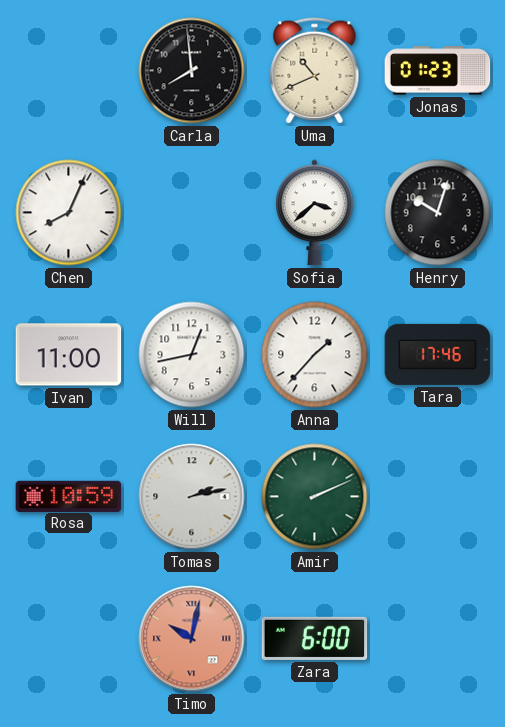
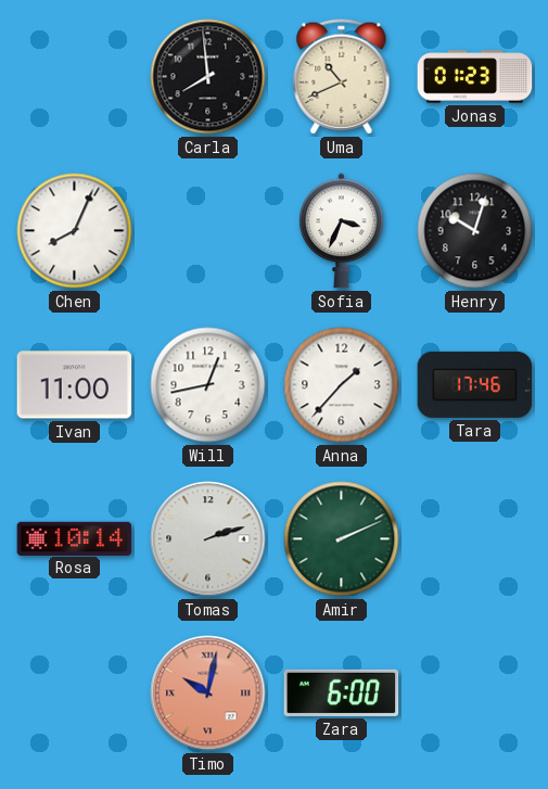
Sofia: 3:38 -> 3:34
Rosa: 10:59 -> 10:14
Tomas: 2:13 -> 2:12
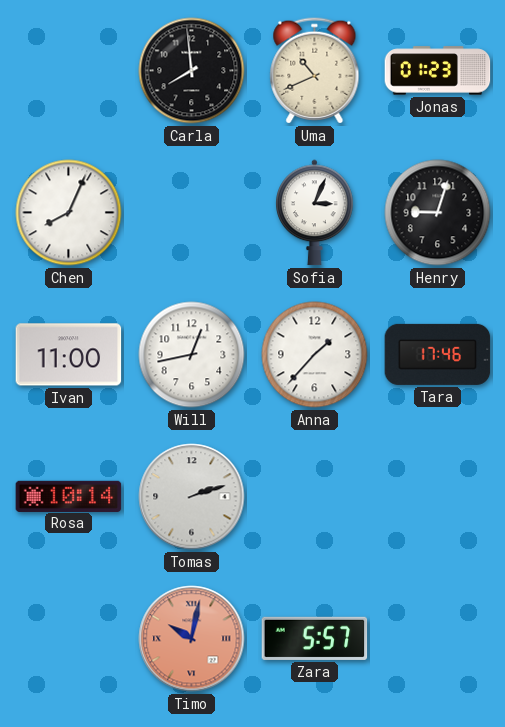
Sofia: 3:34 -> 3:04
Henry: 10:03 -> 9:03
Amir: 2:11 -> none
Zara: 6:00 -> 5:57
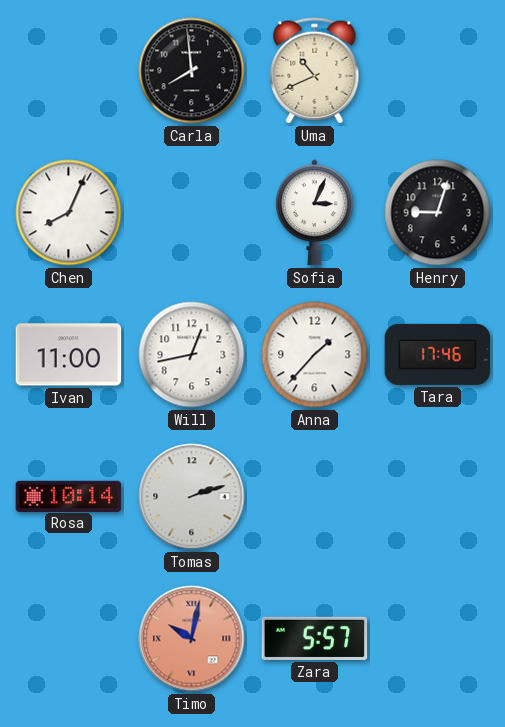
Jonas: 01:23 -> none
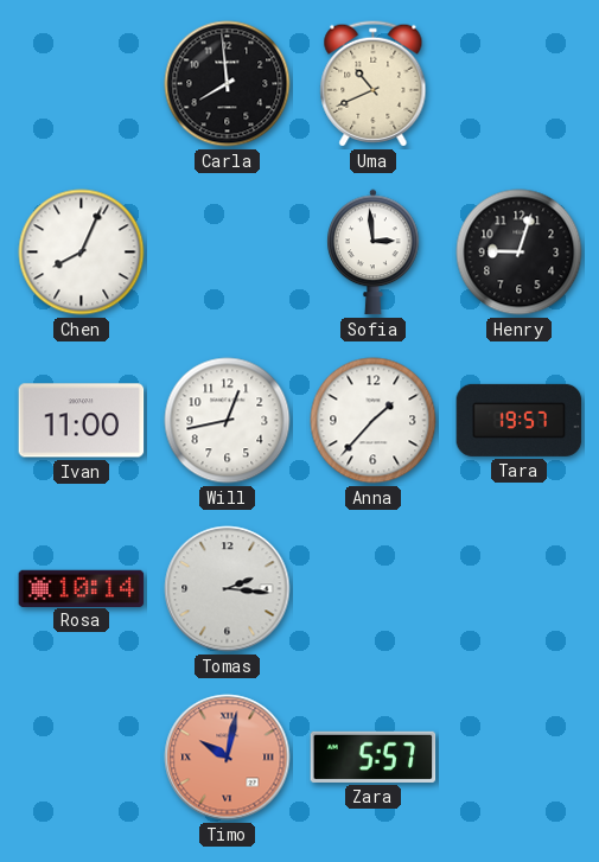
Sofia: 3:04 -> 2:59
Tara: 17:46 -> 19:57
Tomas: 2:12 -> 2:16
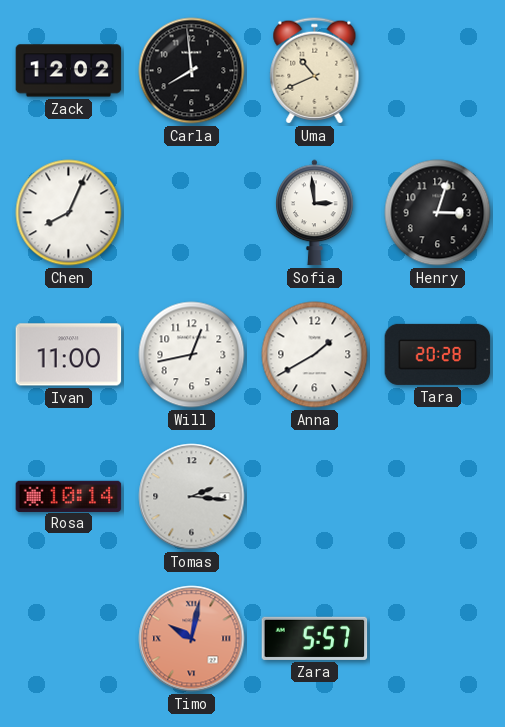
Zack: none -> 12:02
Henry: 9:03 -> 3:03
Anna: 1:37 -> 1:40
Tara: 19:57 -> 20:28
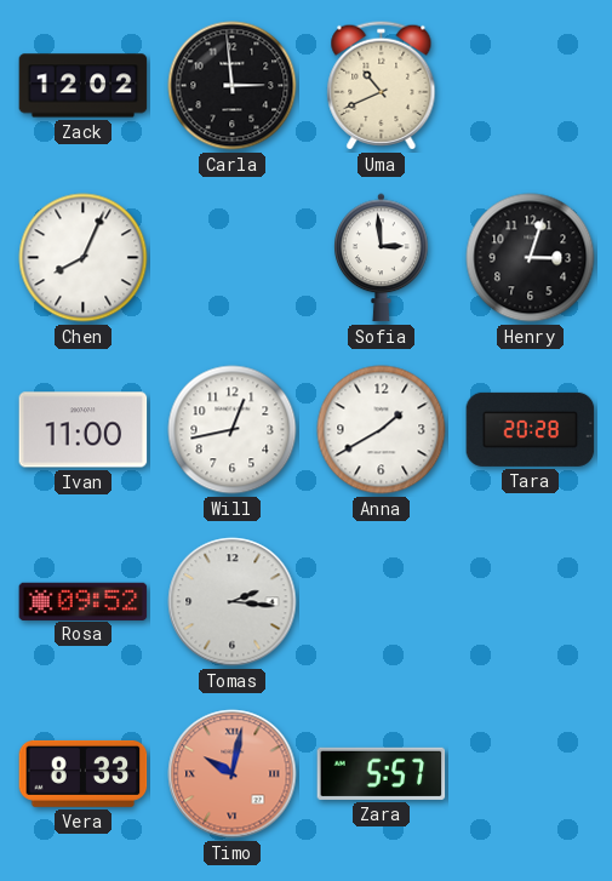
Carla: 7:59 -> 2:59
Rosa: 10:14 -> 09:52
Vera: none -> 8:33
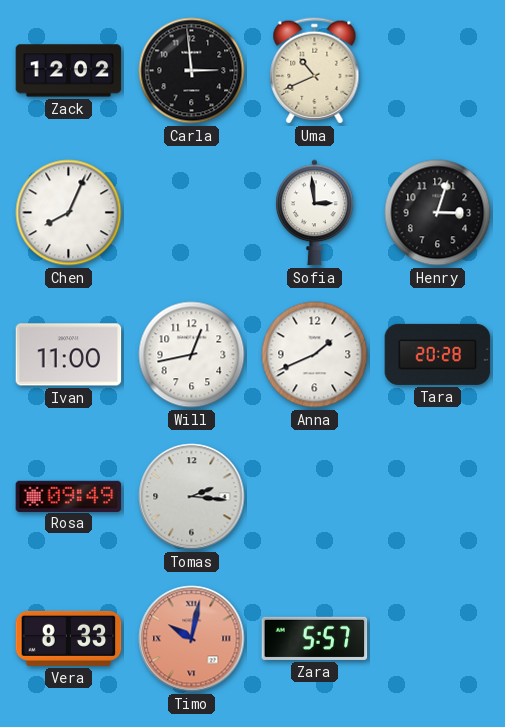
Anna: 1:40 -> 1:41
Rosa: 09:52 -> 09:49
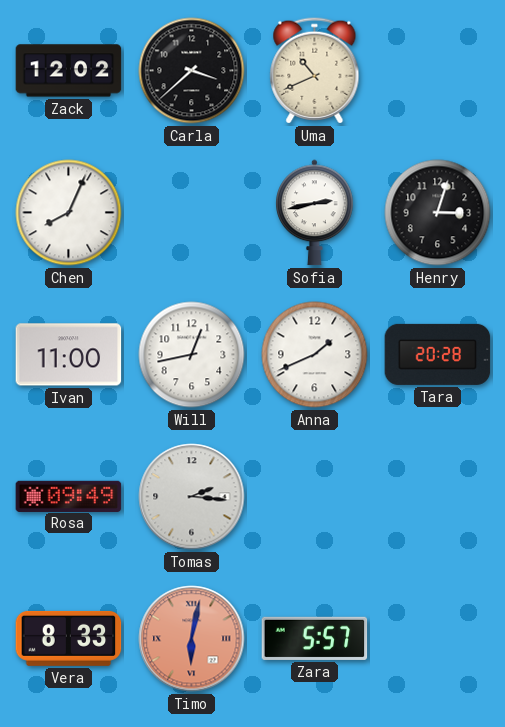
Carla: 2:59 -> 3:38
Sofia: 2:59 -> 2:43
Timo: 10:02 -> 6:02
